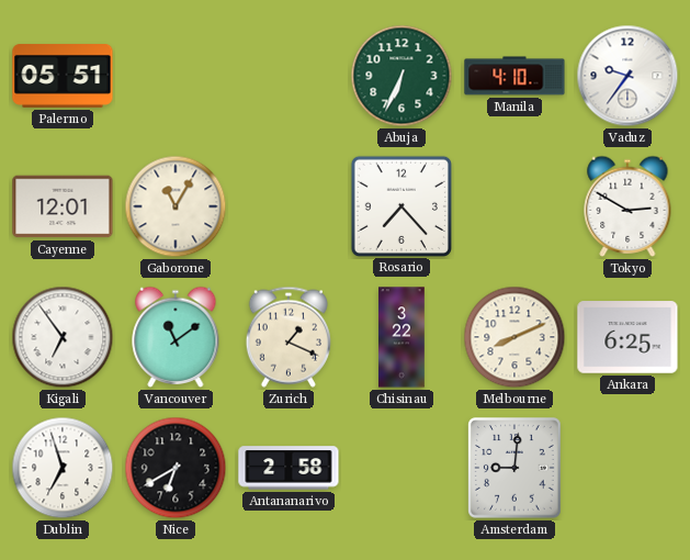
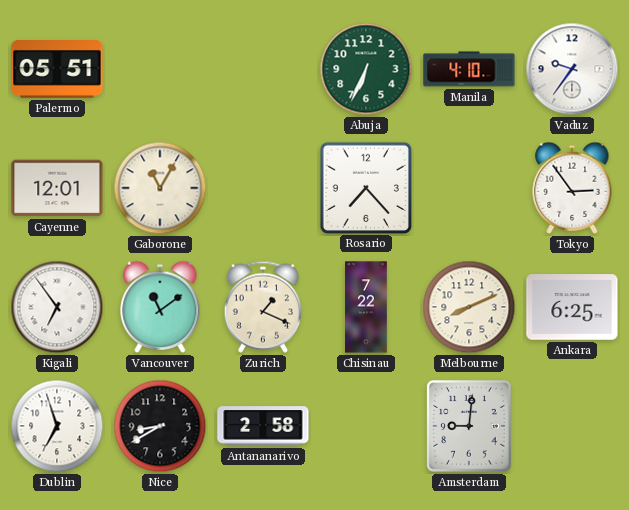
Tokyo: 2:50 -> 2:54
Chisinau: 3:22 -> 7:22
Nice: 6:40 -> 8:40
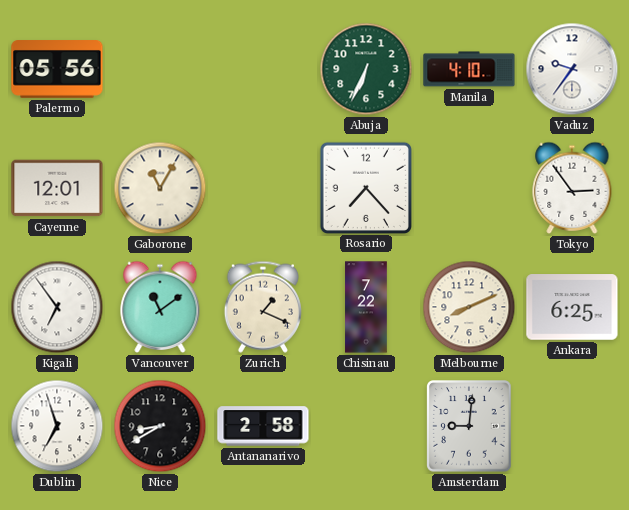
Palermo: 05:51 -> 05:56
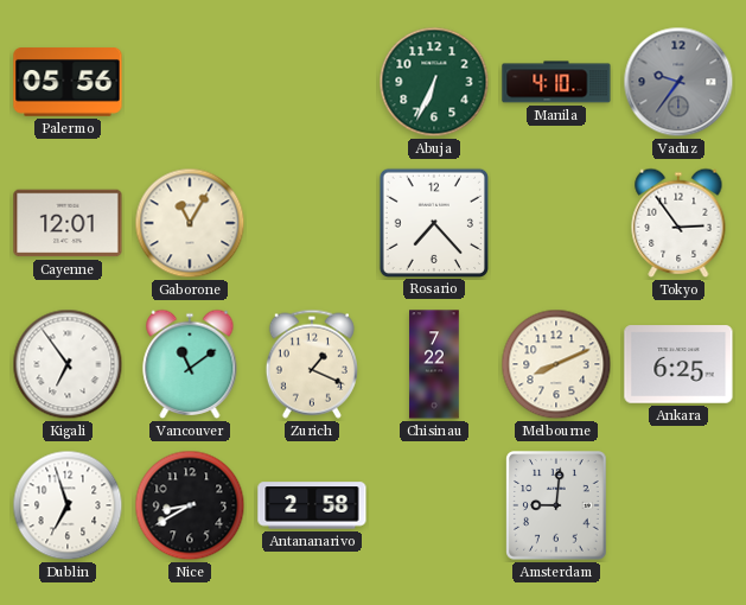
Vaduz dial: white -> grey
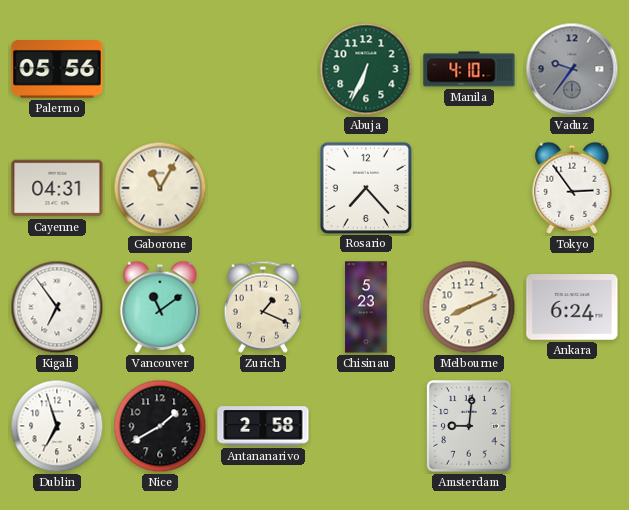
Cayenne: 12:01 -> 04:31
Chisinau: 7:22 -> 5:23
Ankara: 6:25 -> 6:24
Nice: 8:40 -> 1:40
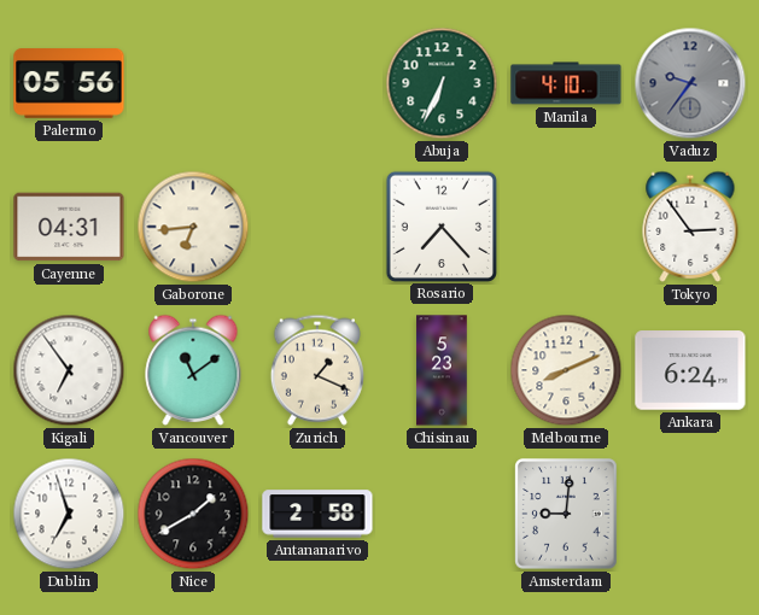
Gaborone: 11:05 -> 6:44
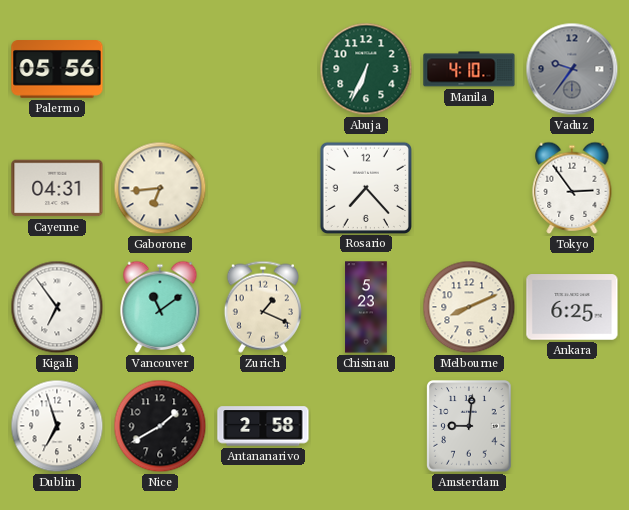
Ankara: 6:24 -> 6:25
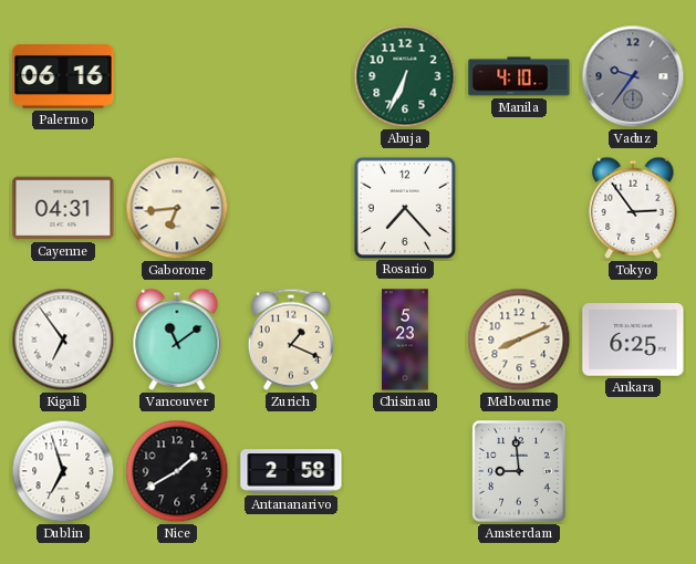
Palermo: 05:56 -> 06:16
Amsterdam: 9:01 -> 8:59
